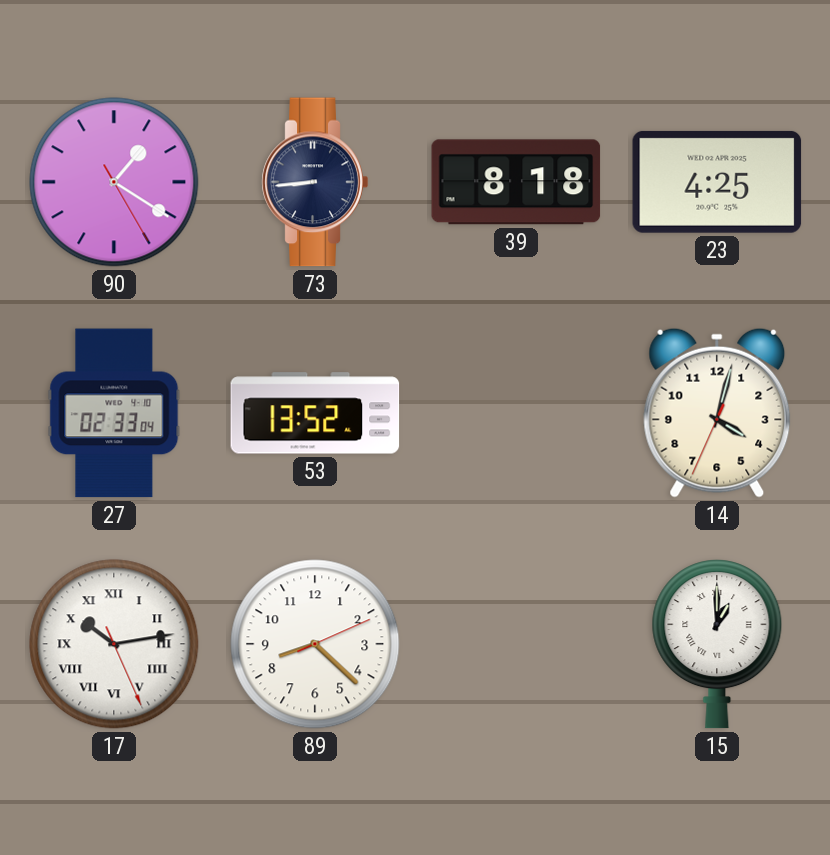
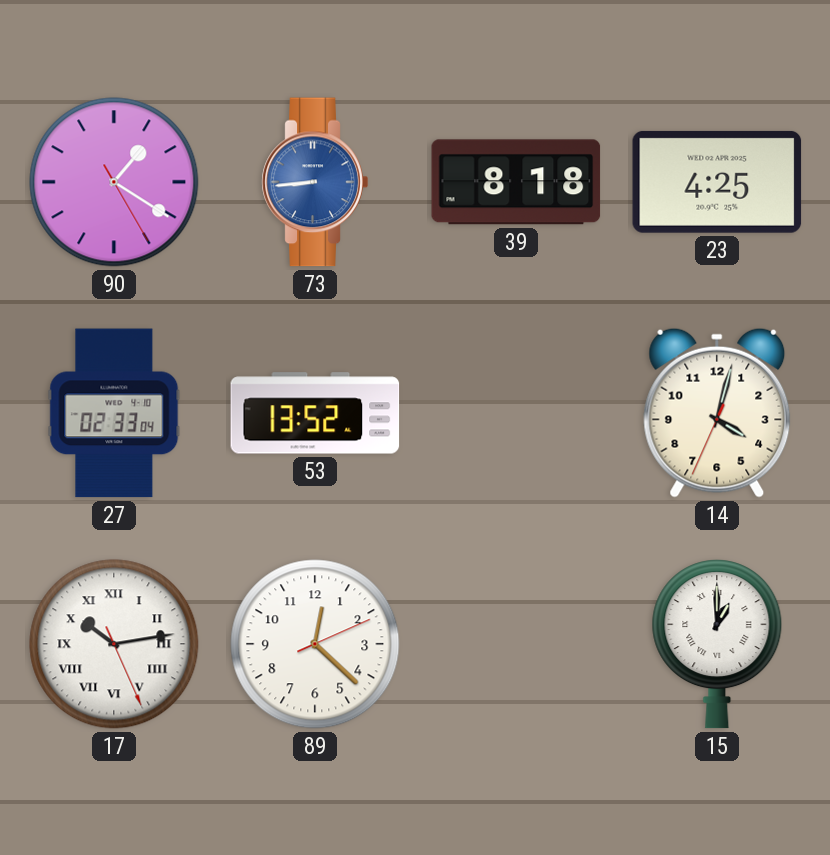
73 dial: navy -> blue
89: 8:22 -> 12:22
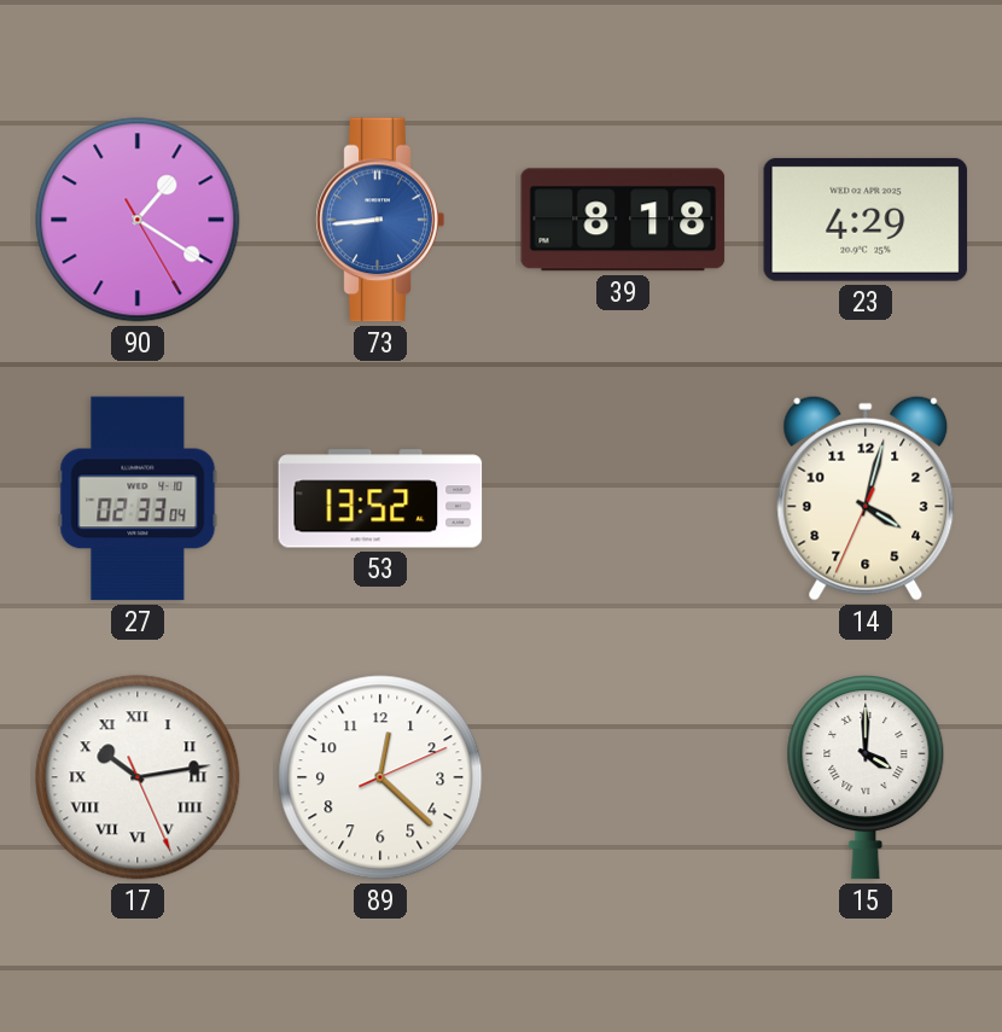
23: 4:25 -> 4:29
15: 1:00 -> 4:00
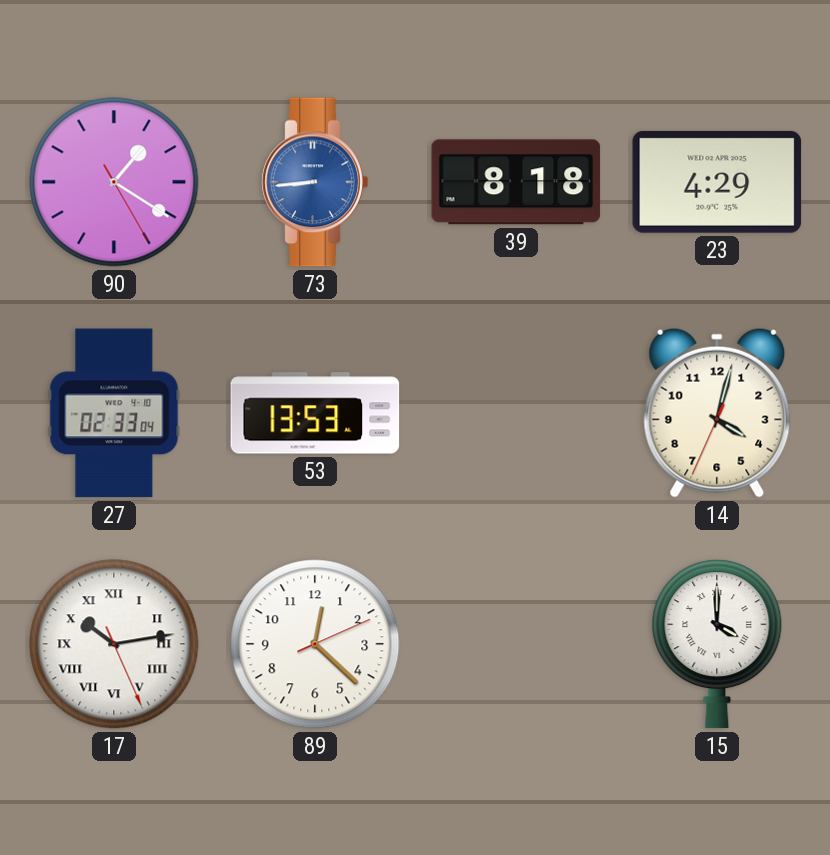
53: 13:52 -> 13:53
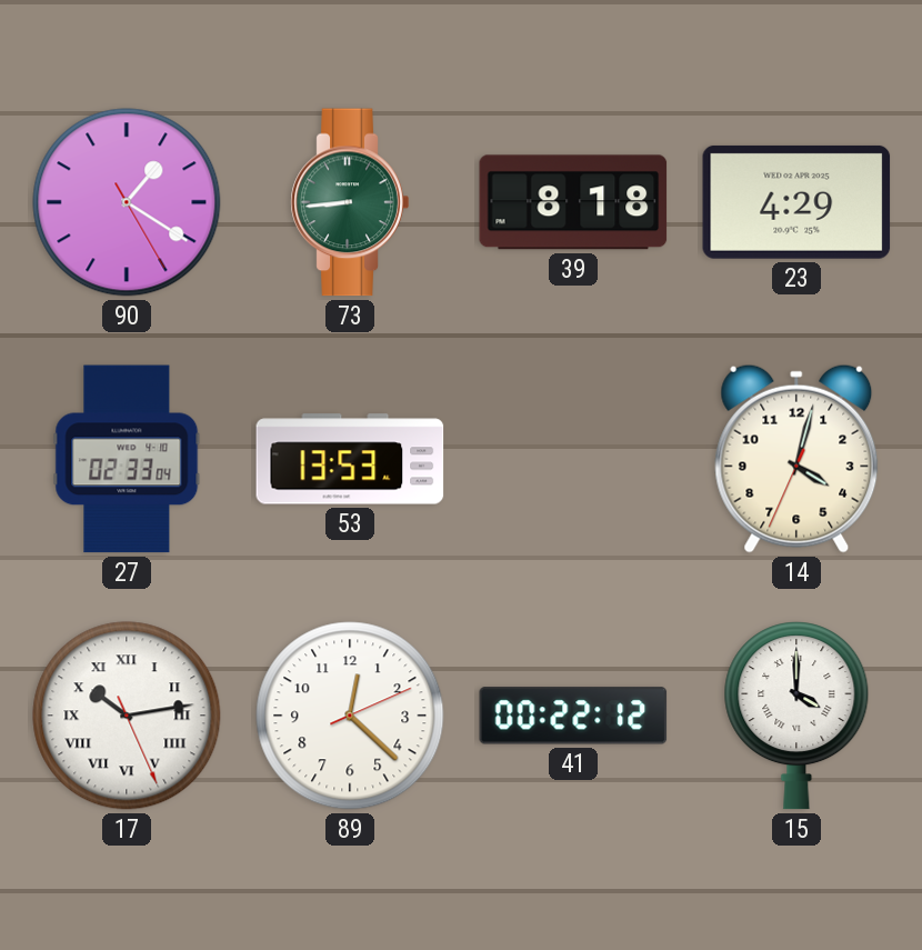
73 dial: blue -> green
41: none -> 00:22
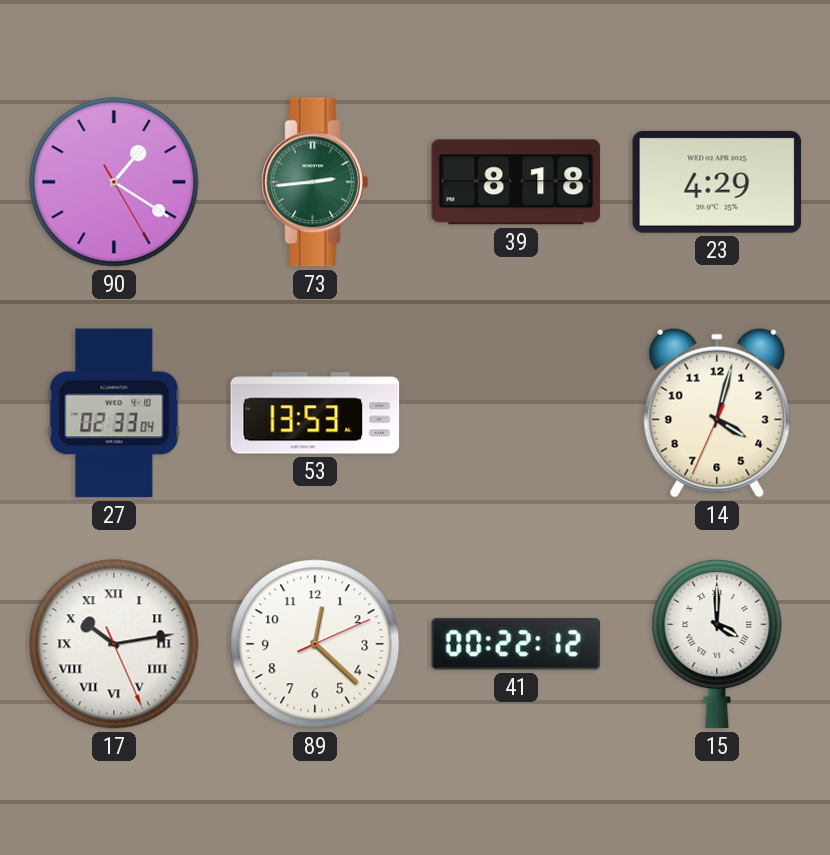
73: 8:44 -> 2:44
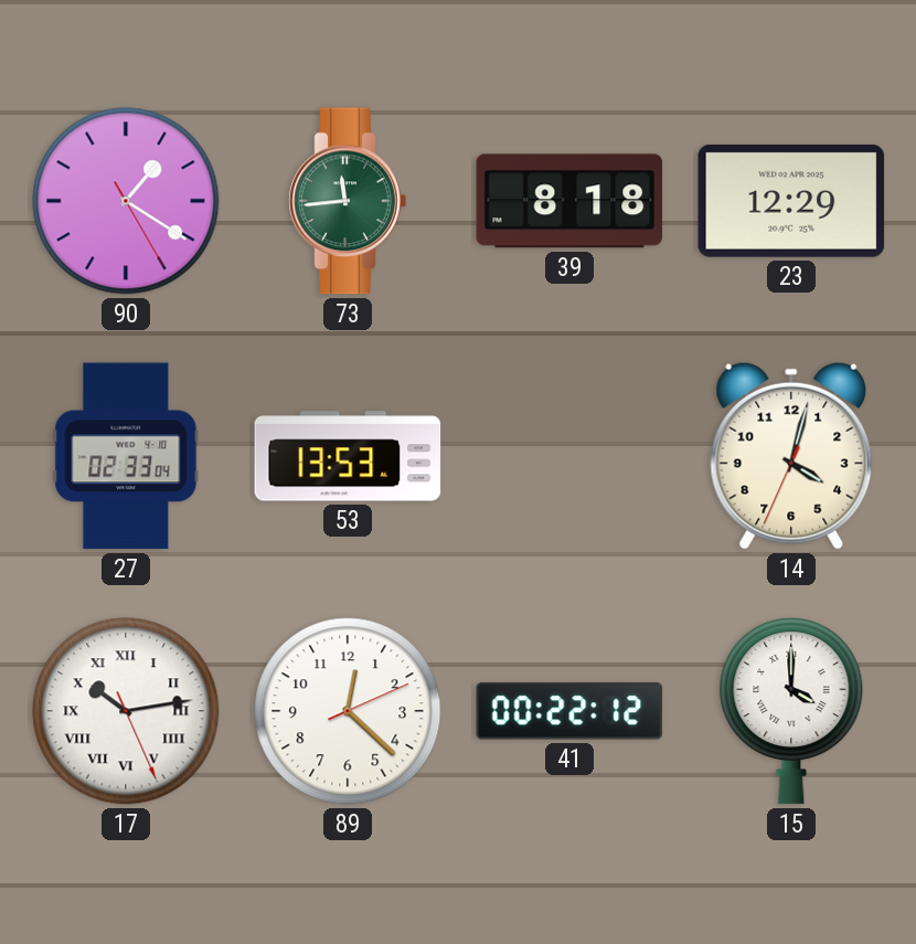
73: 2:44 -> 11:44
23: 4:29 -> 12:29
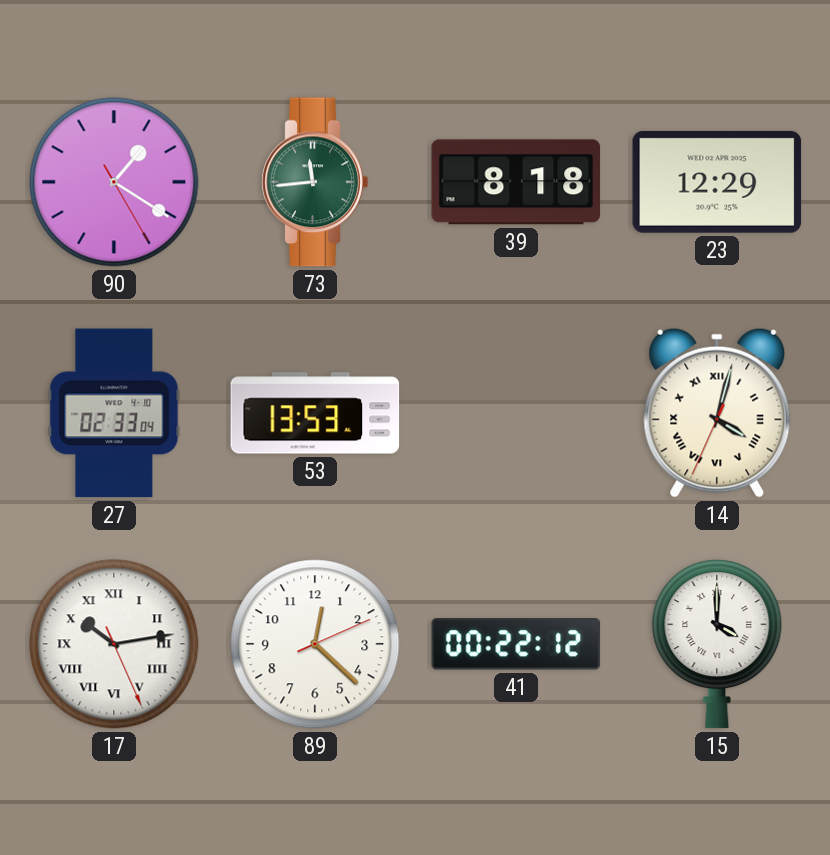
14 numerals: Arabic -> Roman
